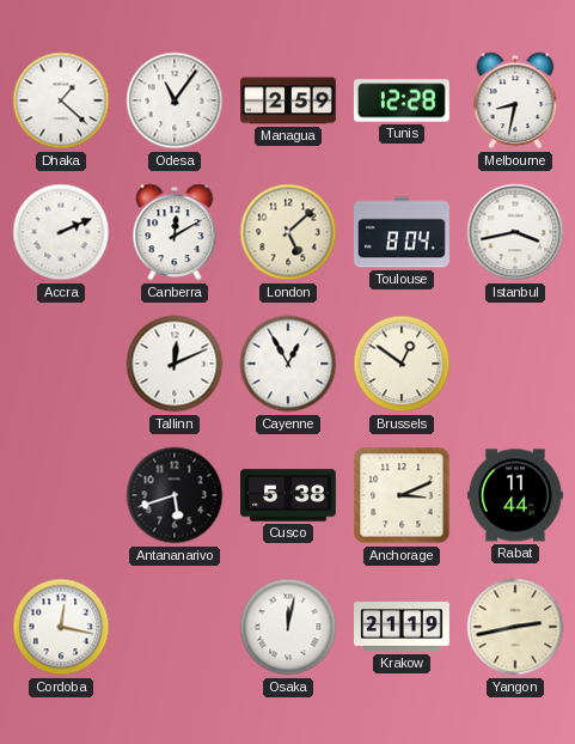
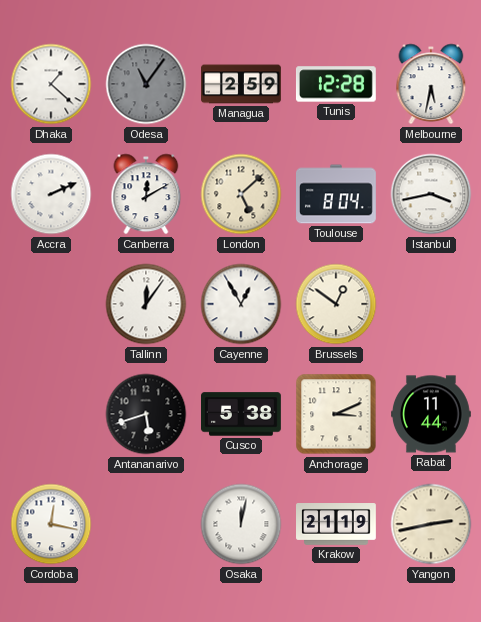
Odesa dial: white -> grey
Melbourne: 8:32 -> 5:32
Tallinn: 12:11 -> 12:06
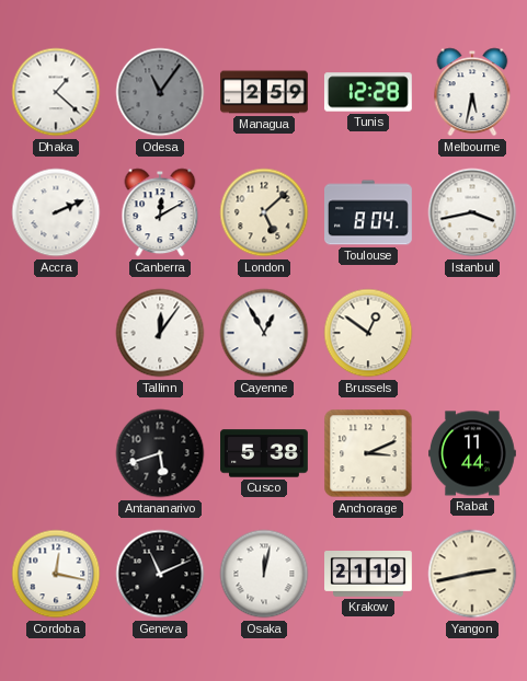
Geneva: none -> 11:11
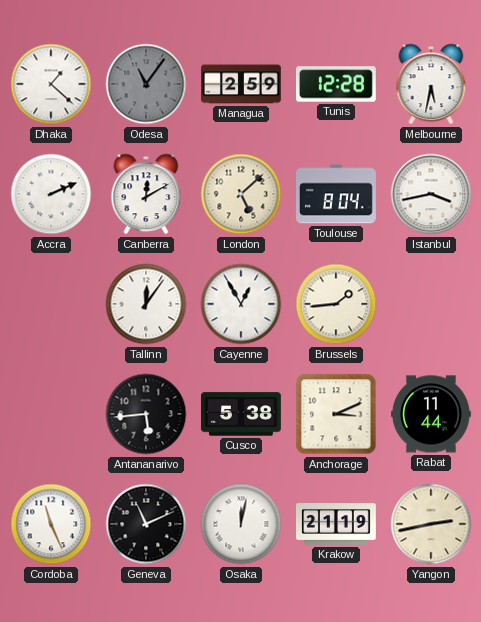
Brussels: 12:51 -> 1:44
Antananarivo: 5:42 -> 5:44
Cordoba: 12:17 -> 11:26
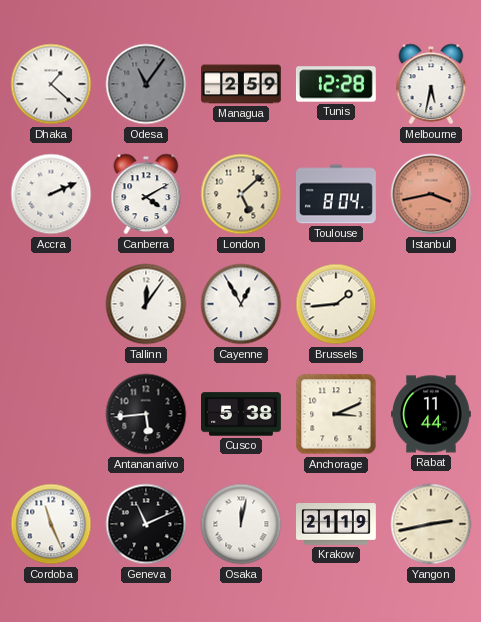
Canberra: 12:10 -> 4:10
Istanbul dial: white -> salmon
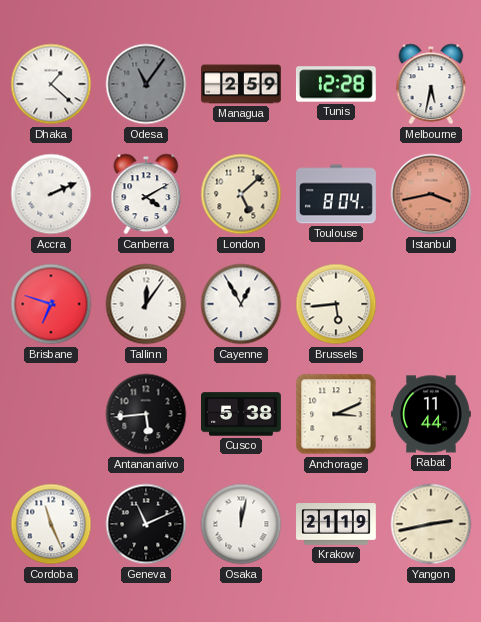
Brisbane: none -> 6:48
Brussels: 1:44 -> 5:44
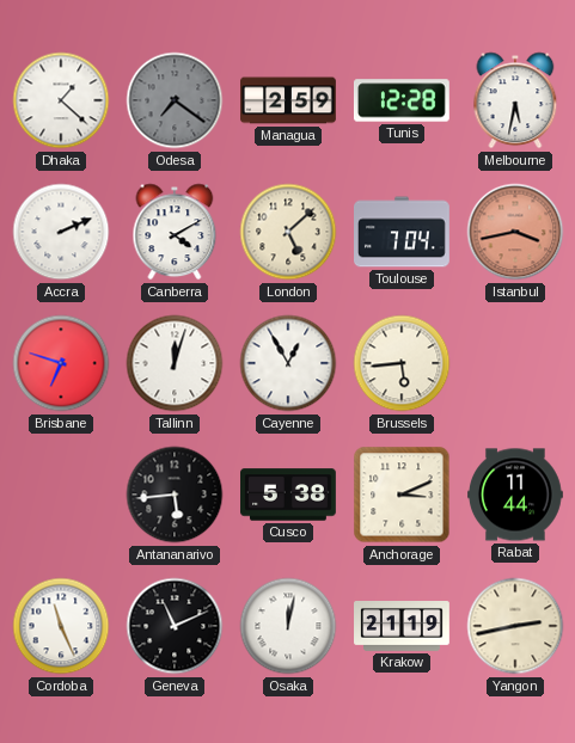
Odesa: 11:06 -> 7:21
Toulouse: 8:04 -> 7:04
Tallinn: 12:06 -> 12:03
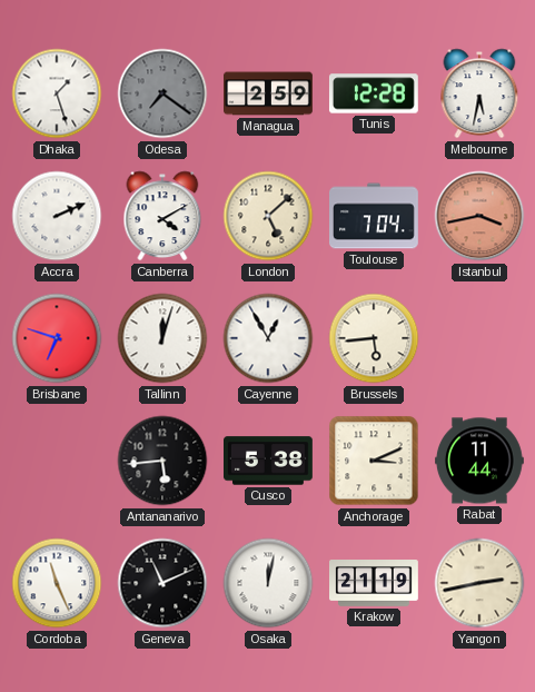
Dhaka: 1:22 -> 1:27
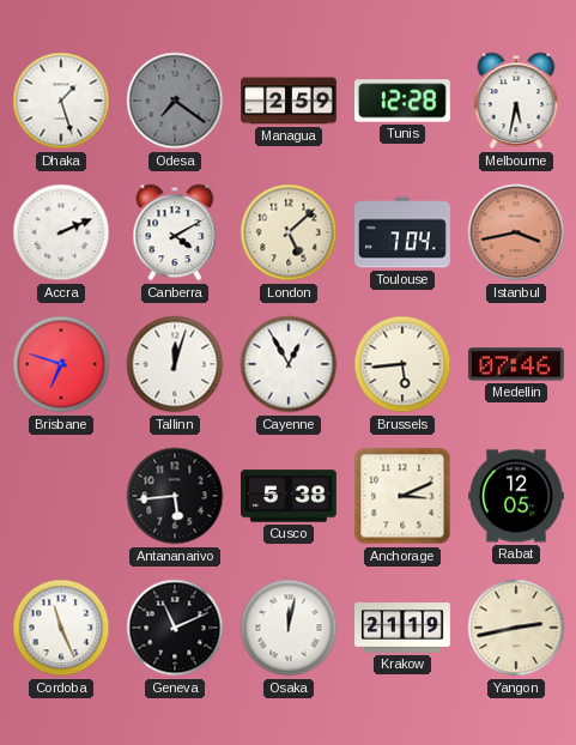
Medellin: none -> 07:46
Rabat: 11:44 -> 12:05
